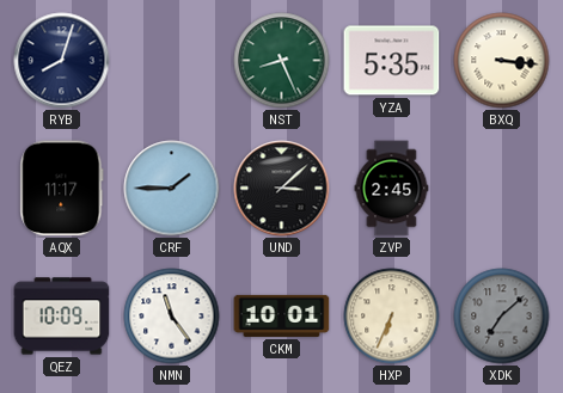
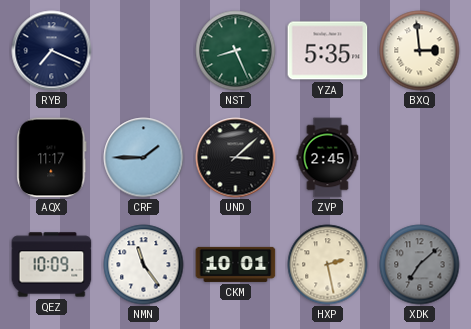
RYB: 8:03 -> 7:19
BXQ: 3:16 -> 2:59
HXP: 6:34 -> 2:28
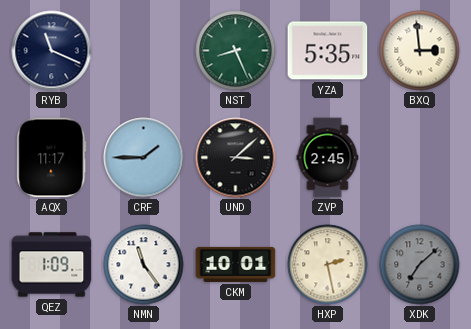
RYB: 7:19 -> 11:19
QEZ: 10:09 -> 1:09
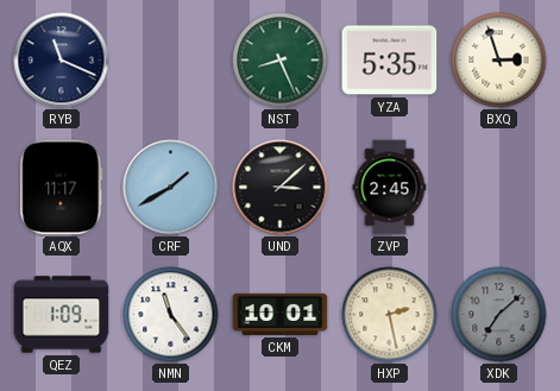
BXQ: 2:59 -> 2:57
CRF: 1:45 -> 1:40
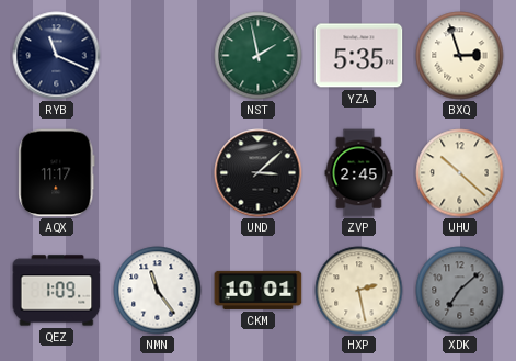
NST: 8:26 -> 1:58
CRF: 1:40 -> none
UHU: none -> 10:22
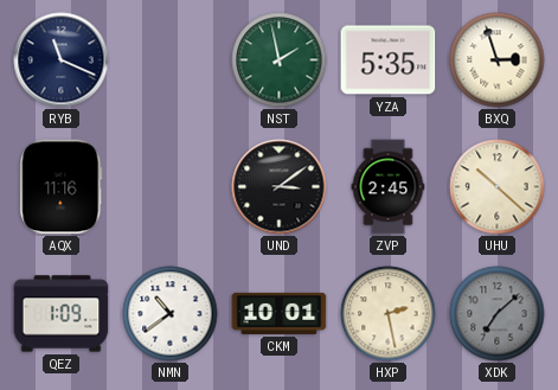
AQX: 11:17 -> 11:16
UND: 3:08 -> 3:09
NMN: 11:24 -> 10:39
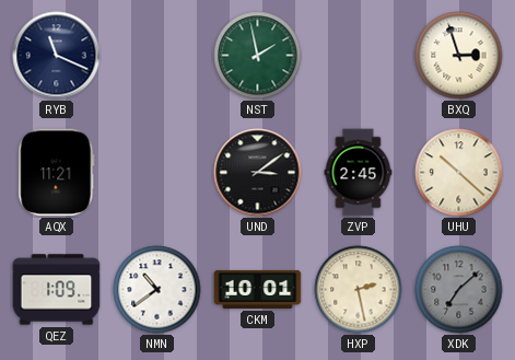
YZA: 5:35 -> none
AQX: 11:16 -> 11:21
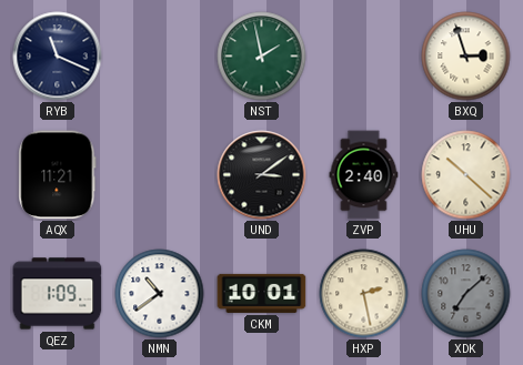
ZVP: 2:45 -> 2:40
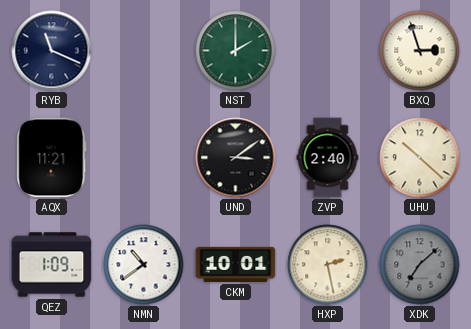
NST: 1:58 -> 2:00
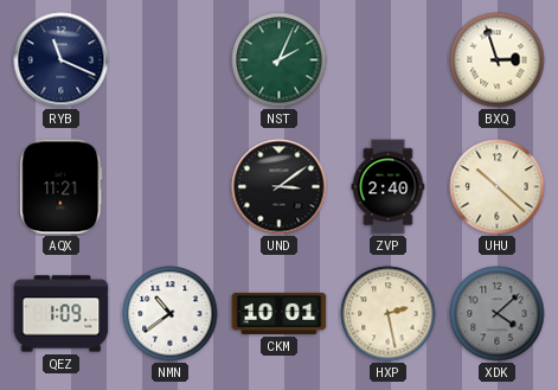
NST: 2:00 -> 2:04
XDK: 7:08 -> 4:08
